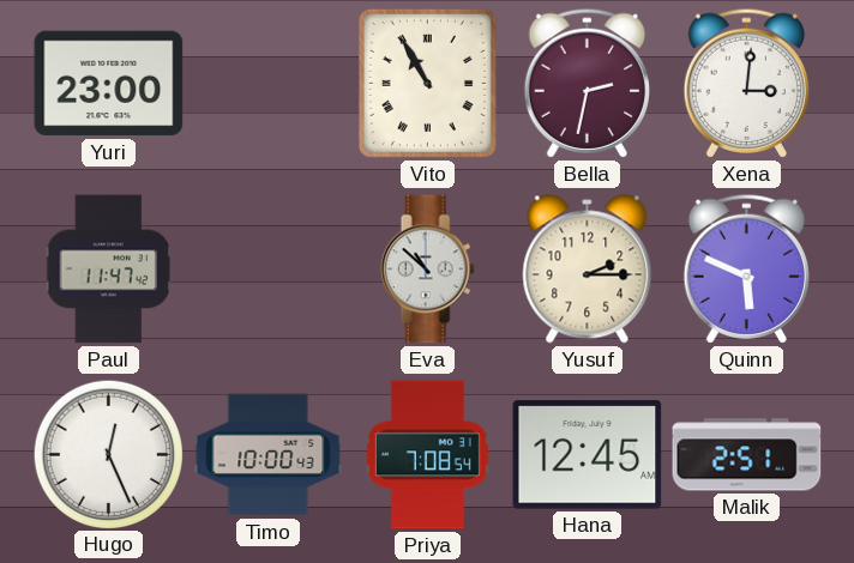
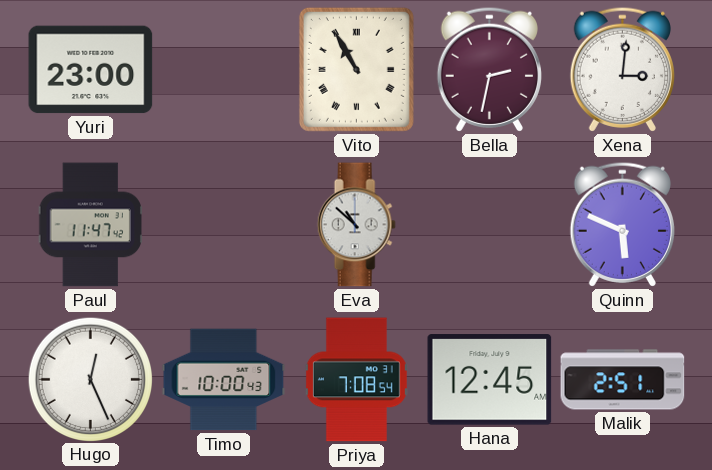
Yusuf: 2:15 -> none
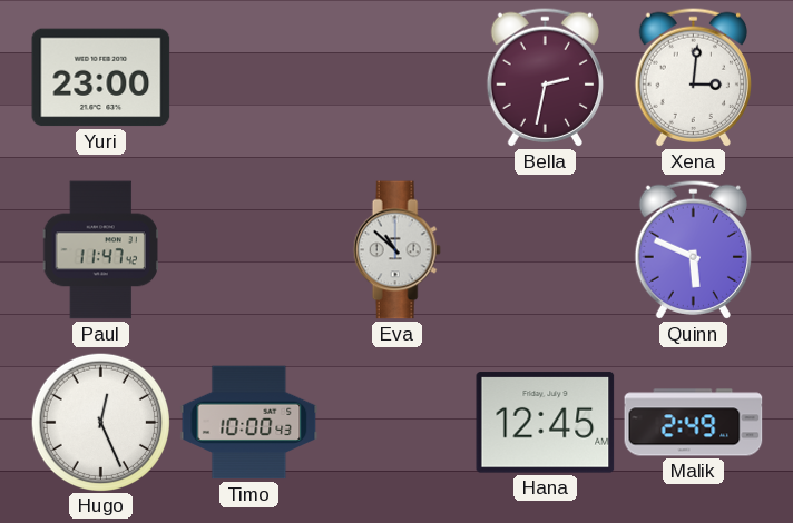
Vito: 10:55 -> none
Priya: 7:08 -> none
Malik: 2:51 -> 2:49
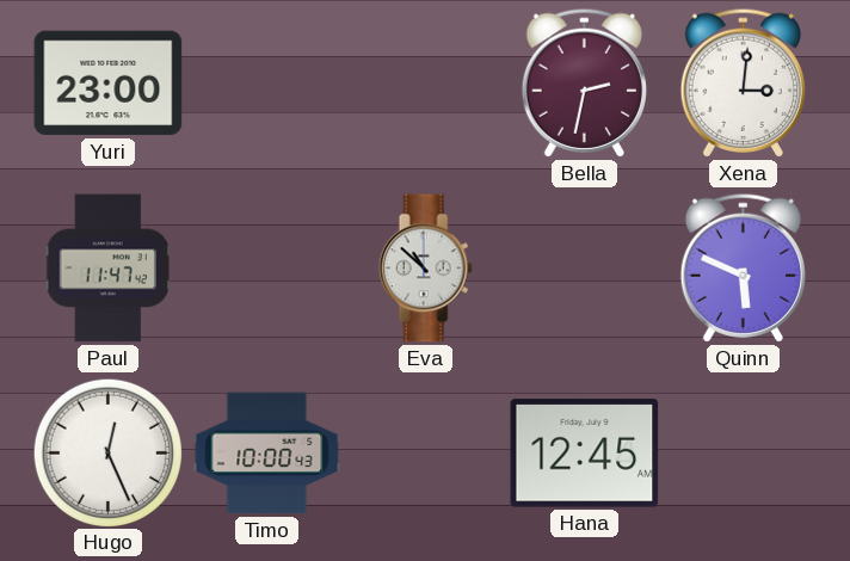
Malik: 2:49 -> none
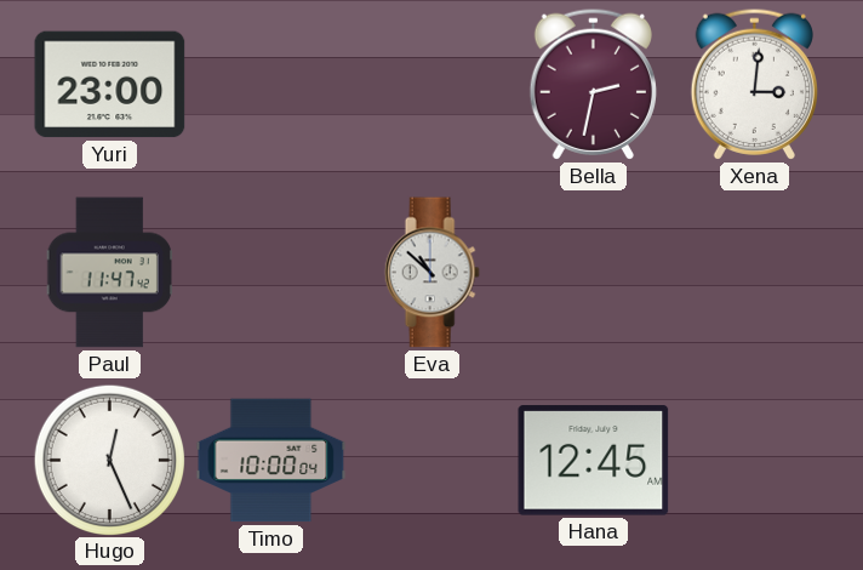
Quinn: 5:49 -> none
Timo: 10:00:43 -> 10:00:04
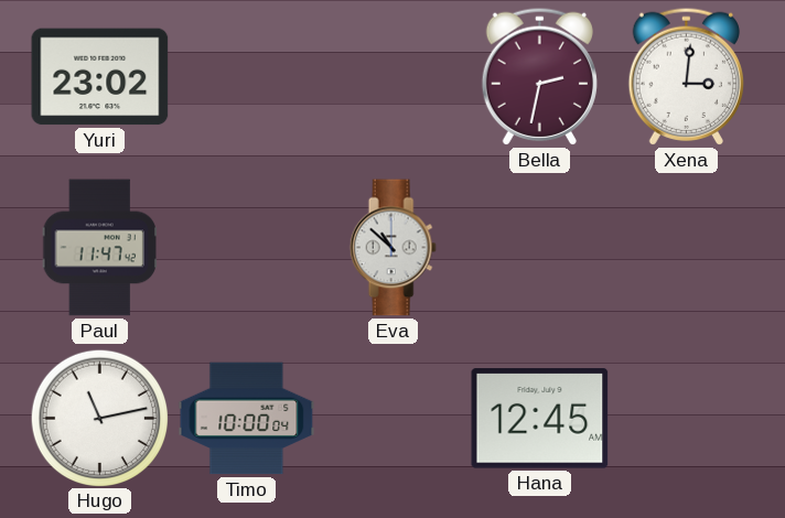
Yuri: 23:00 -> 23:02
Hugo: 12:26 -> 11:13
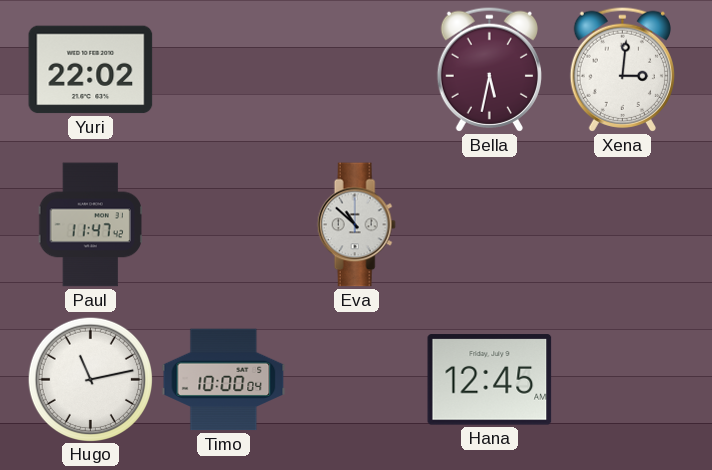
Yuri: 23:02 -> 22:02
Bella: 2:32 -> 5:32
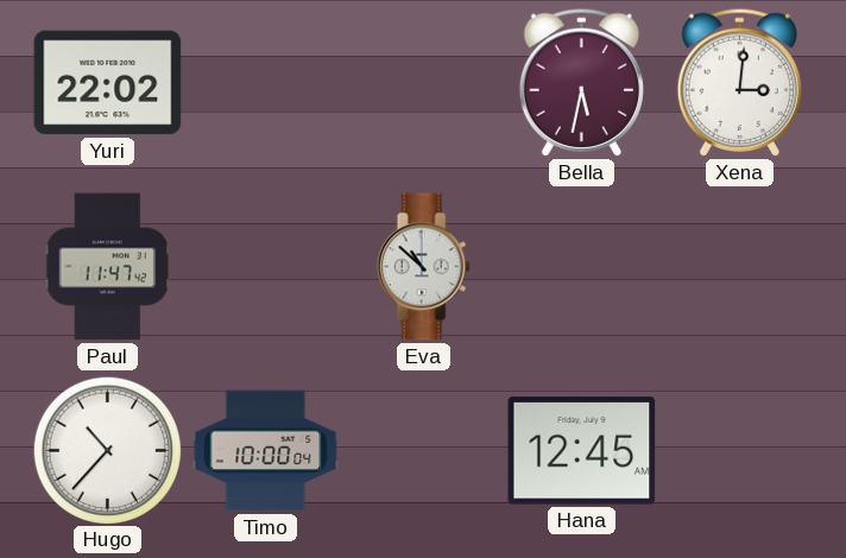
Hugo: 11:13 -> 10:37
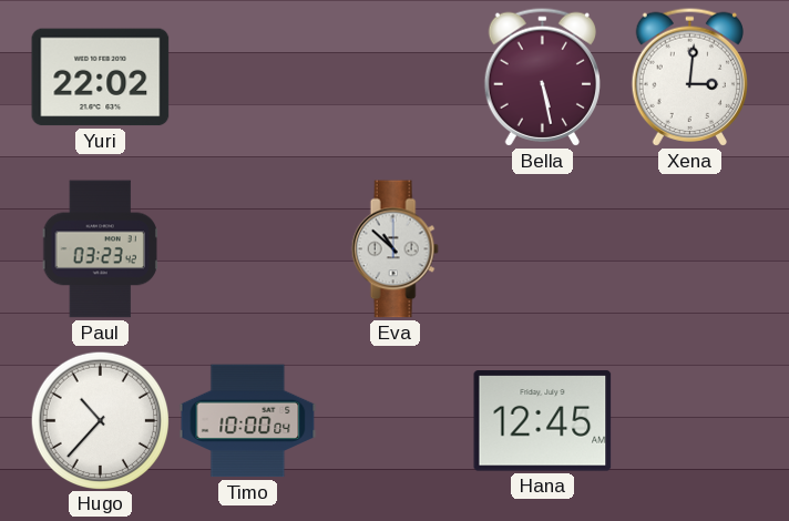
Bella: 5:32 -> 5:28
Paul: 11:47 -> 03:23
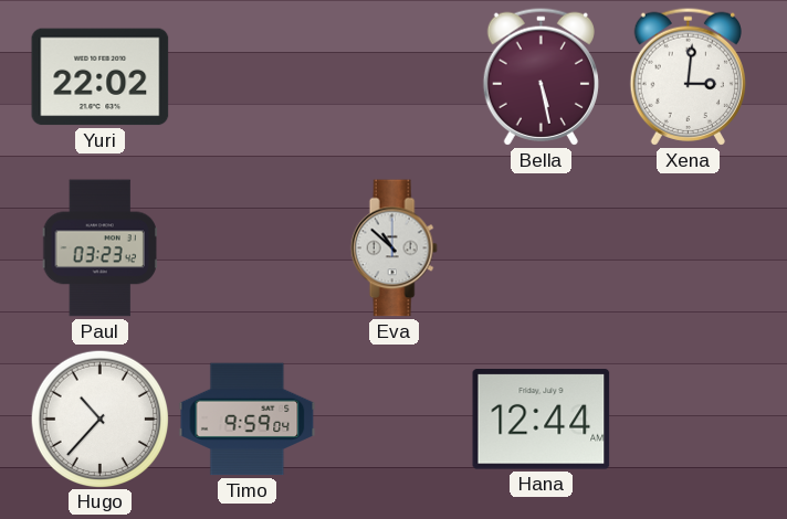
Timo: 10:00 -> 9:59
Hana: 12:45 -> 12:44
